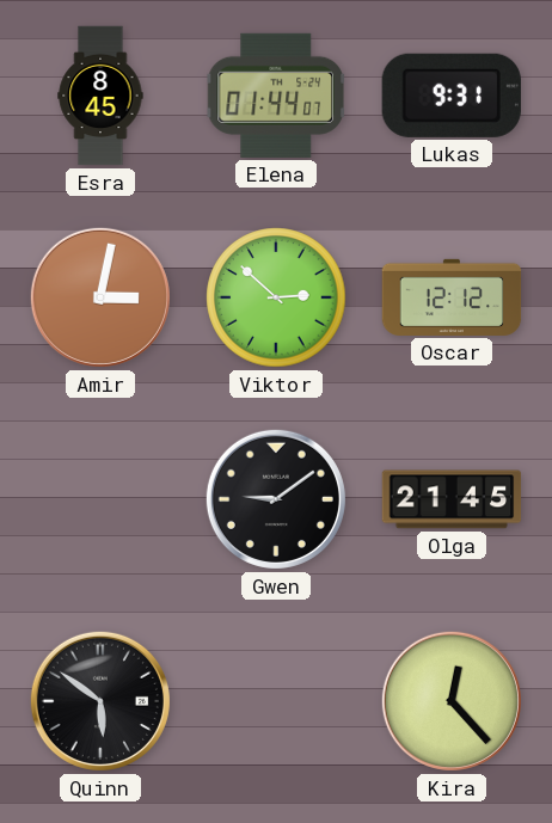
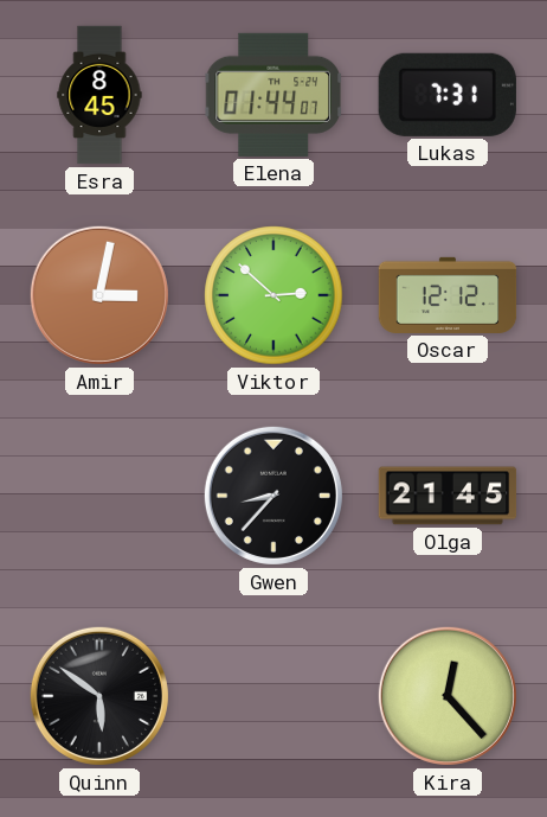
Lukas: 9:31 -> 7:31
Gwen: 9:09 -> 8:37
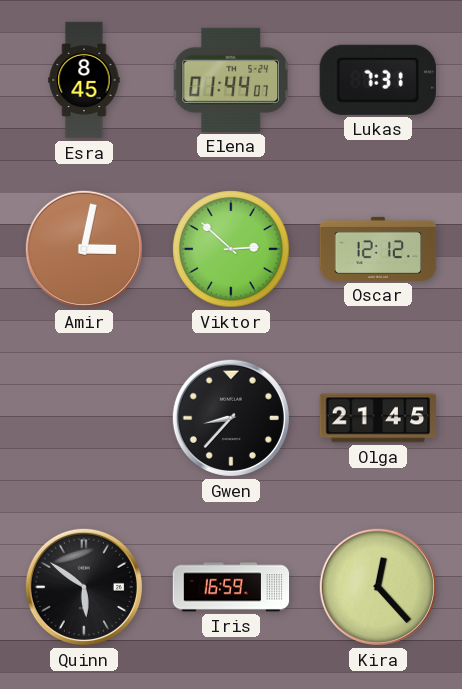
Iris: none -> 16:59
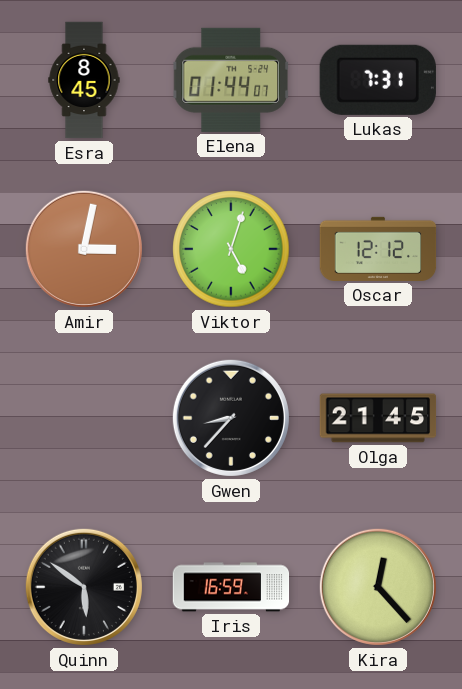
Viktor: 2:52 -> 5:03
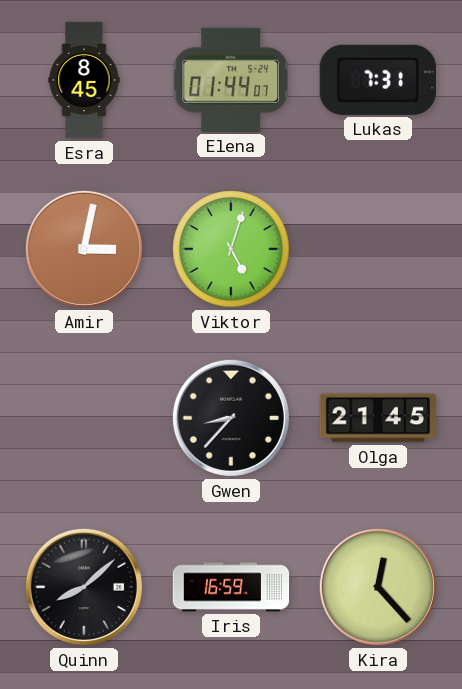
Oscar: 12:12 -> none
Quinn: 5:51 -> 8:08
